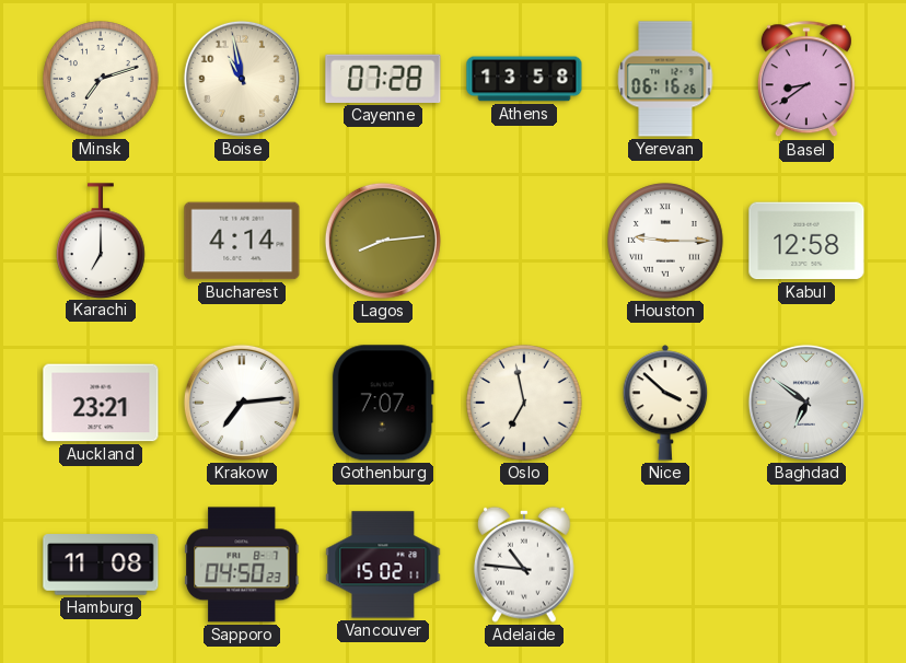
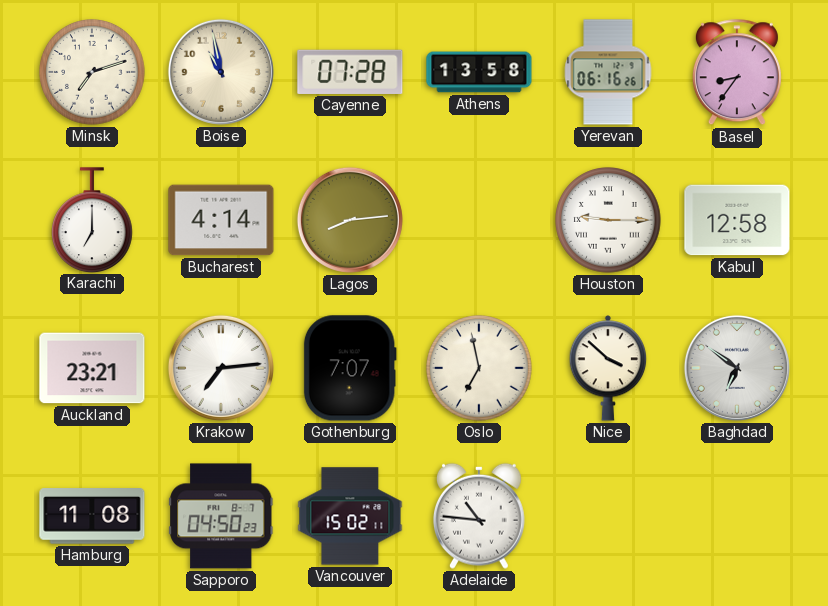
Basel: 8:39 -> 8:36
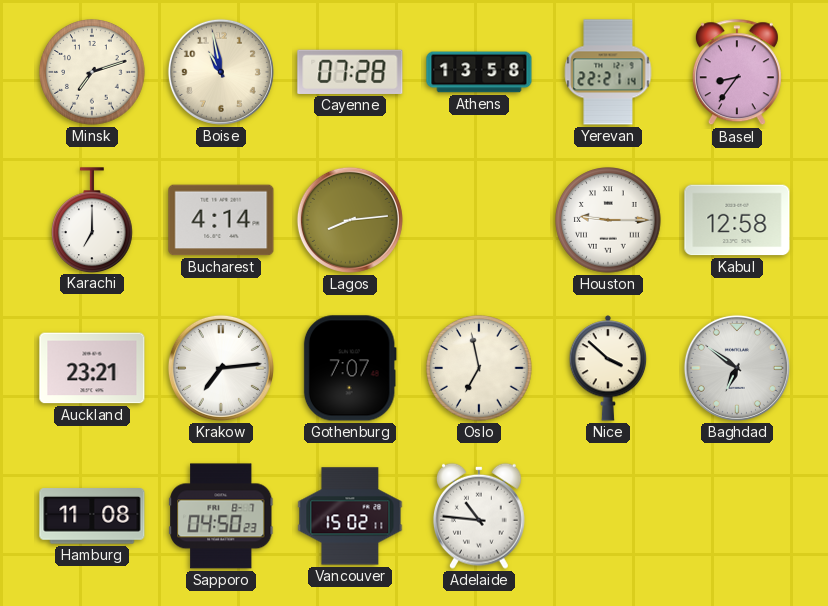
Yerevan: 06:16 -> 22:21
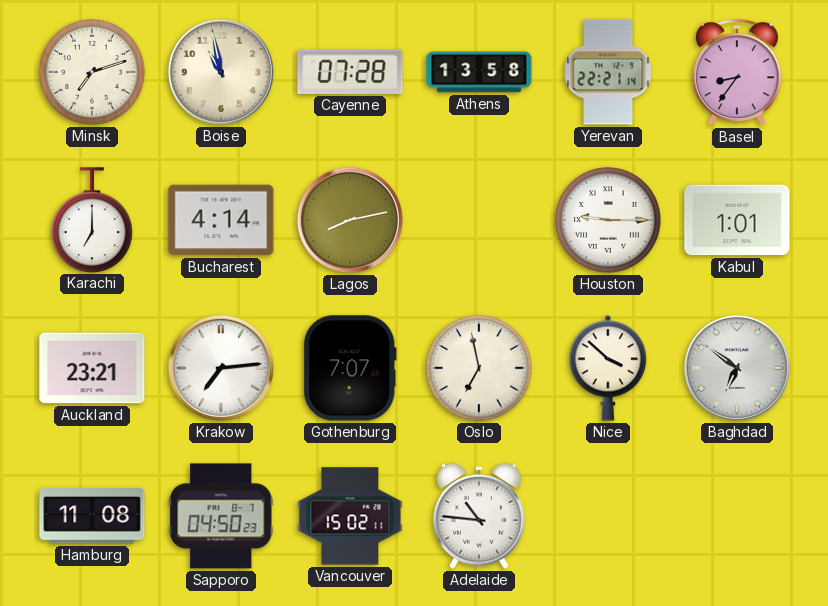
Lagos: 8:14 -> 8:13
Kabul: 12:58 -> 1:01
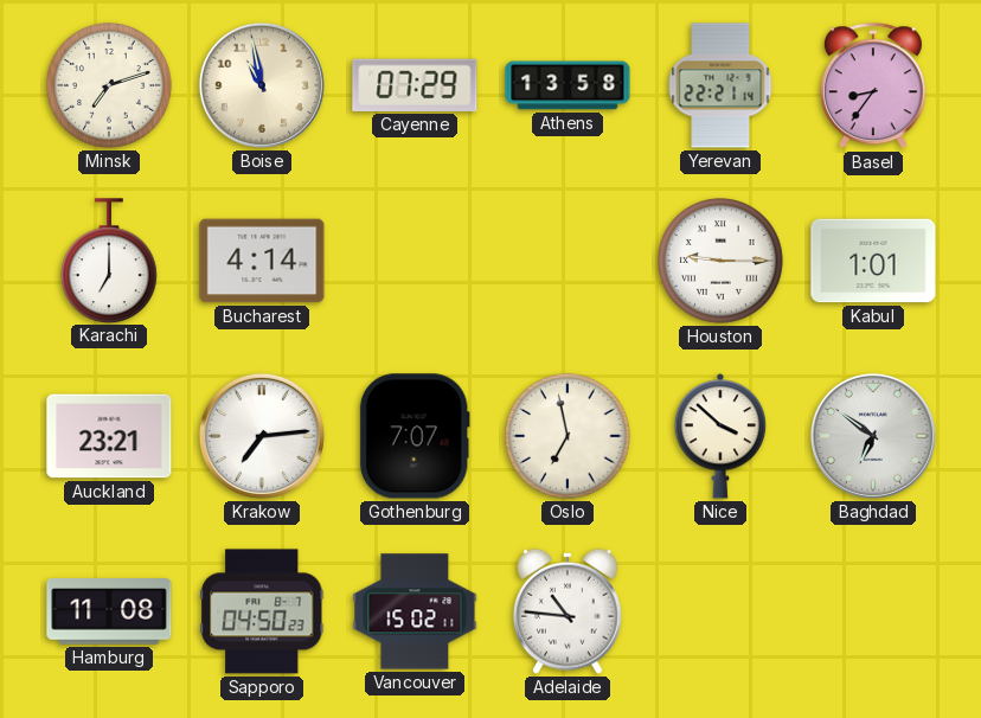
Cayenne: 07:28 -> 07:29
Lagos: 8:13 -> none
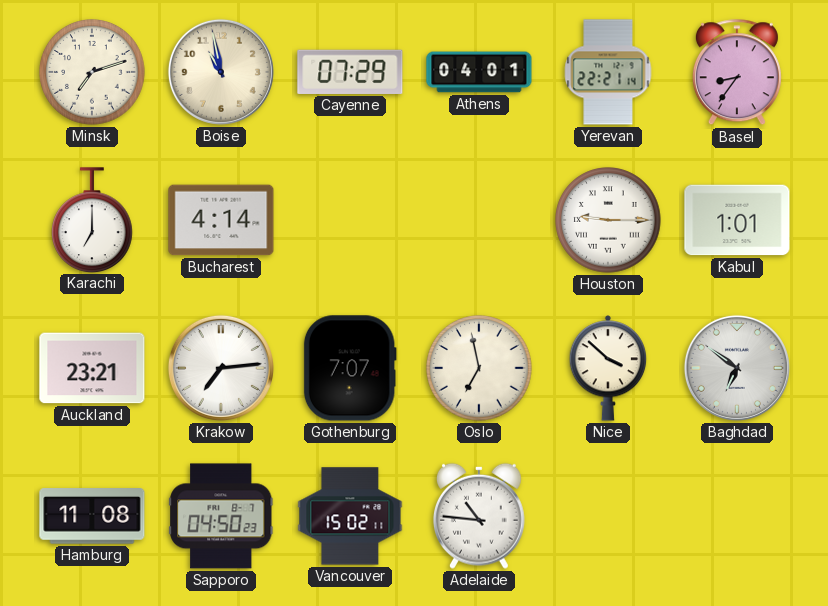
Athens: 13:58 -> 04:01
